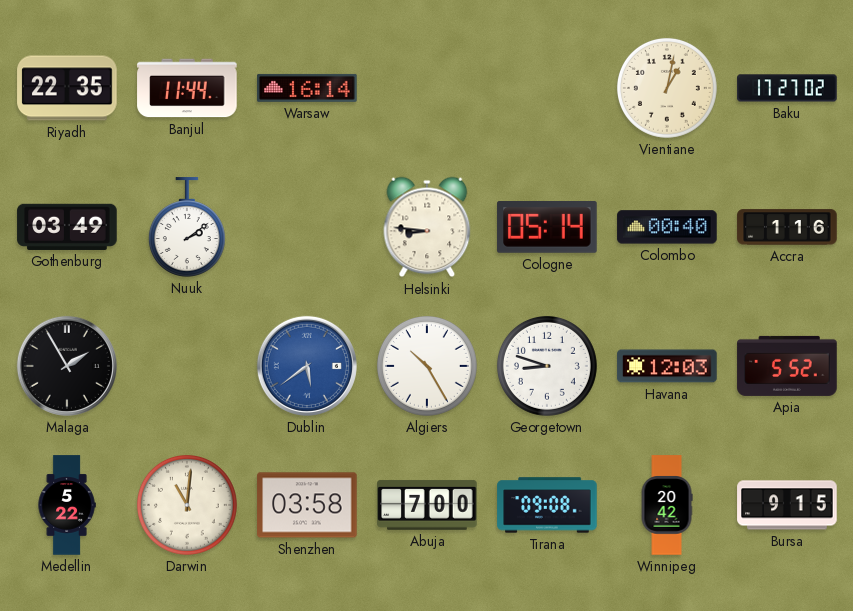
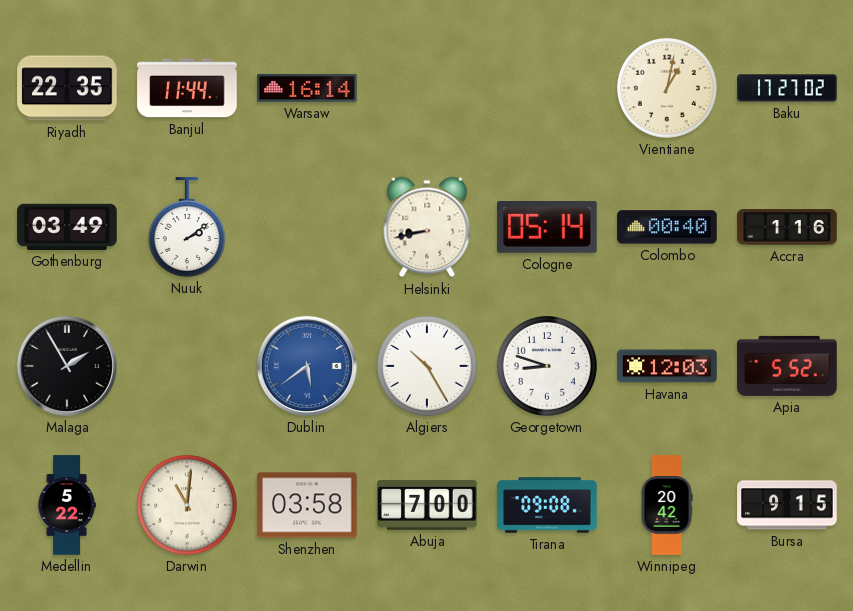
Helsinki: 8:46 -> 8:43
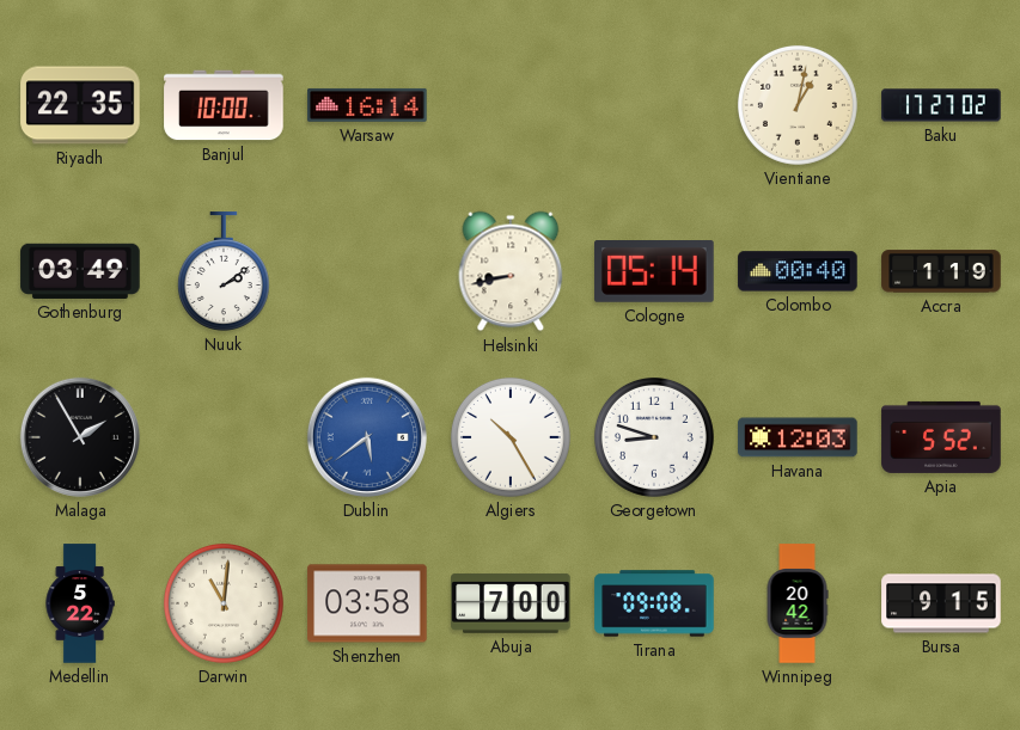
Banjul: 11:44 -> 10:00
Accra: 1:16 -> 1:19
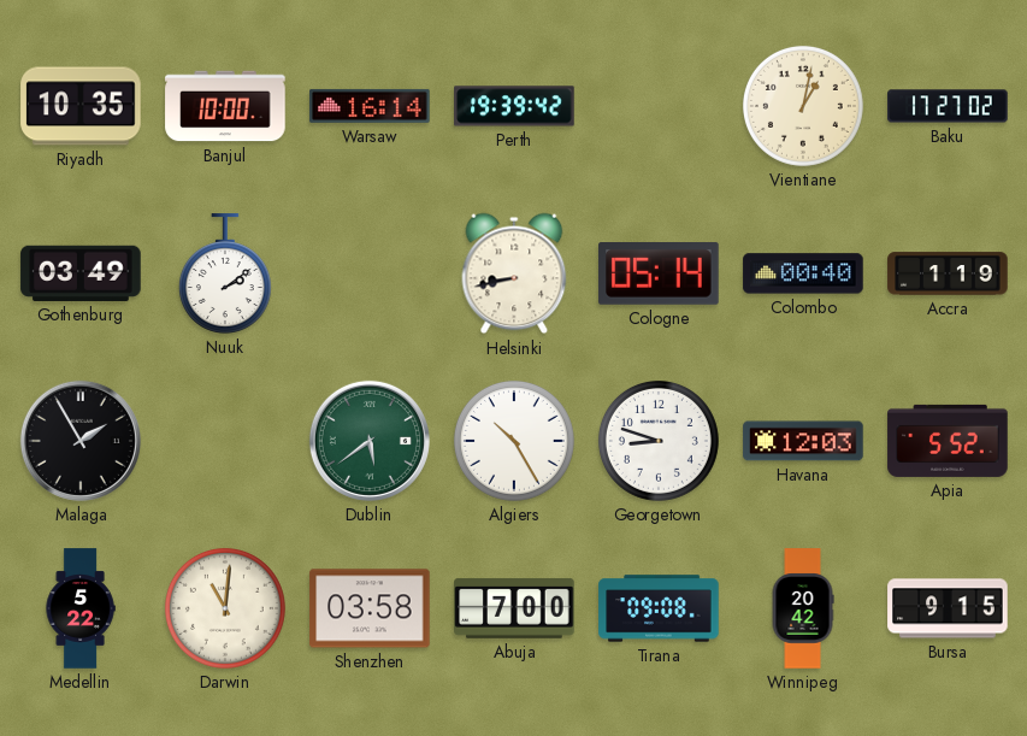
Riyadh: 22:35 -> 10:35
Perth: none -> 19:39
Dublin dial: blue -> green
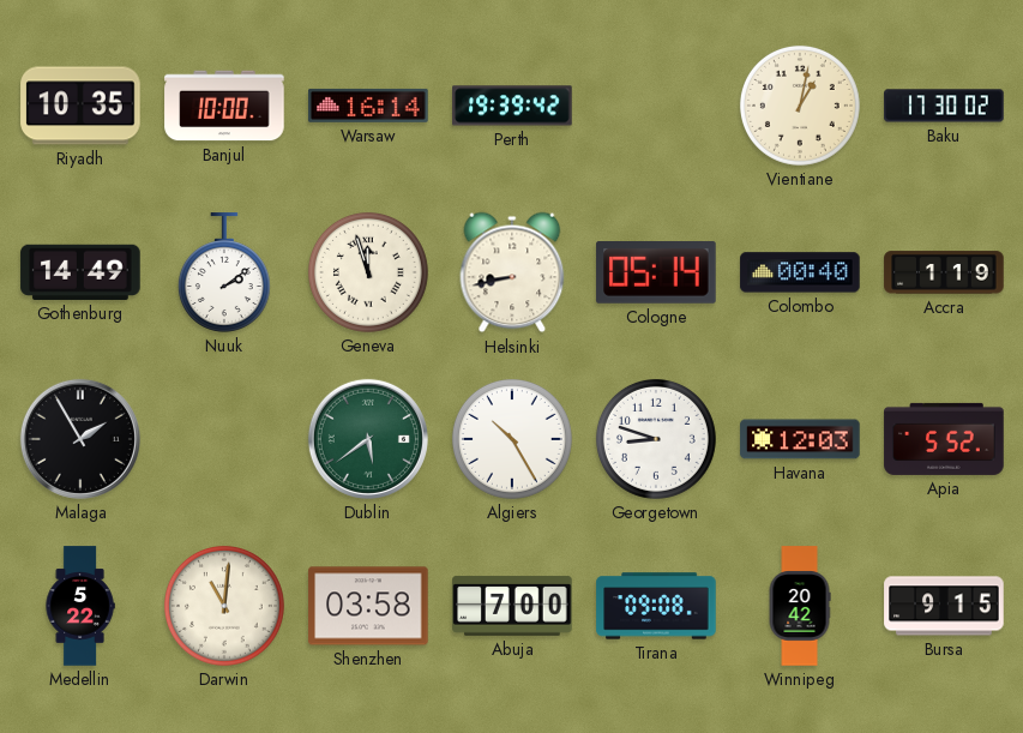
Baku: 17:27 -> 17:30
Gothenburg: 03:49 -> 14:49
Geneva: none -> 11:57
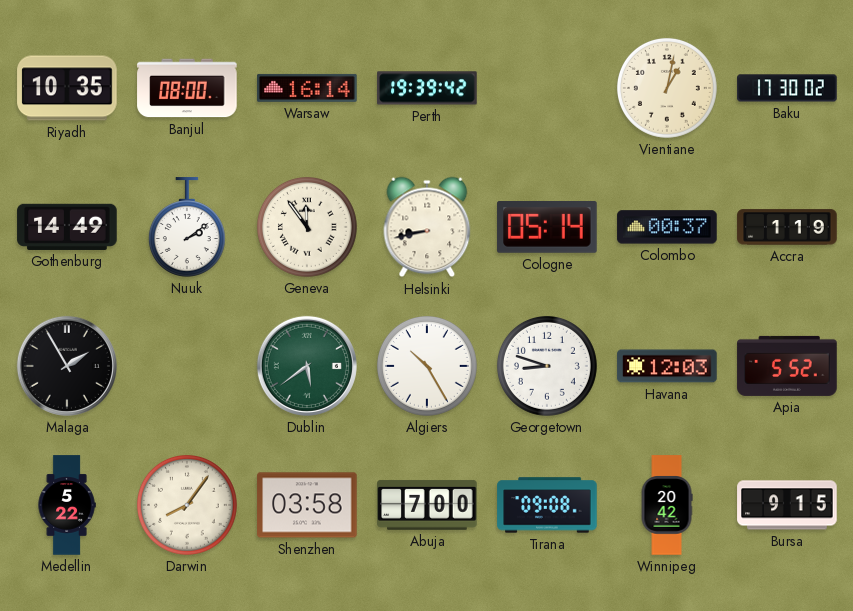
Banjul: 10:00 -> 08:00
Geneva: 11:57 -> 11:54
Colombo: 00:40 -> 00:37
Darwin: 11:01 -> 8:06
